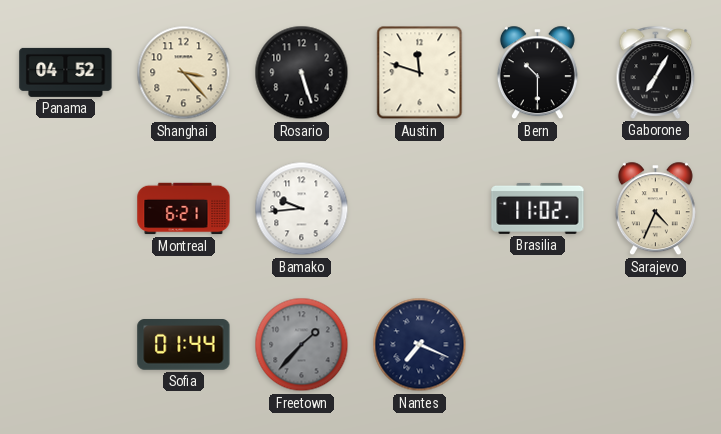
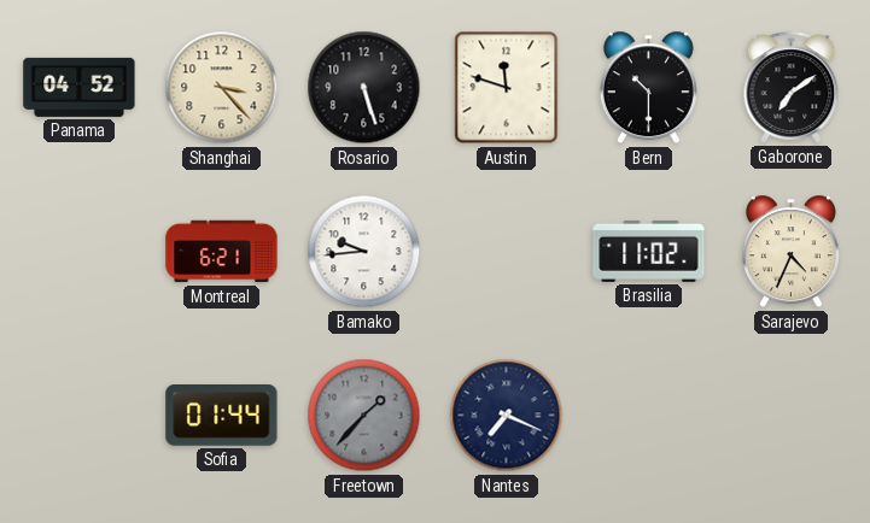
Gaborone: 7:05 -> 7:09
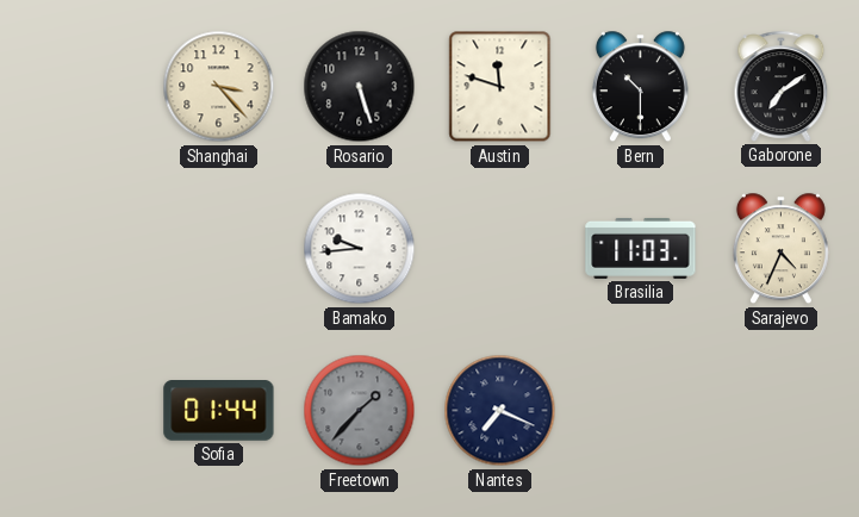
Panama: 04:52 -> none
Montreal: 6:21 -> none
Brasilia: 11:02 -> 11:03
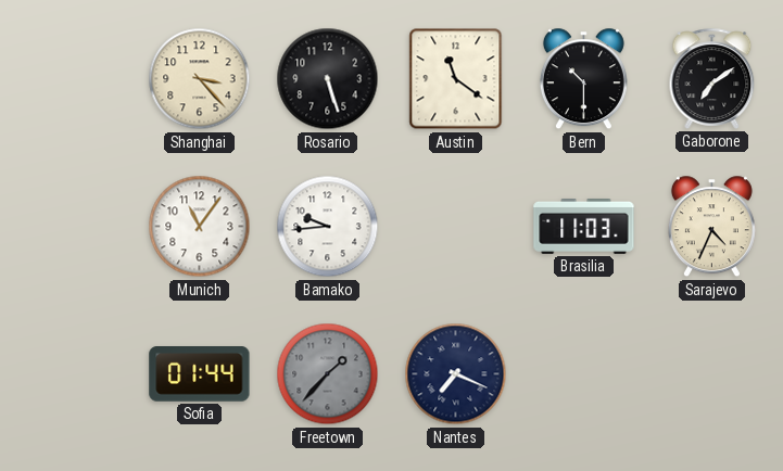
Austin: 11:48 -> 11:21
Munich: none -> 11:06
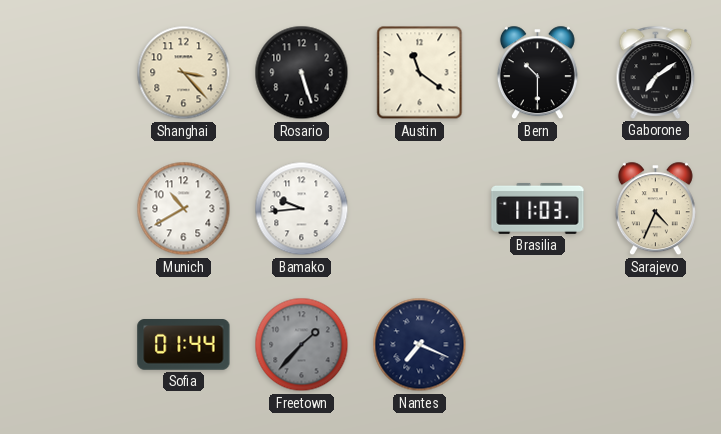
Munich: 11:06 -> 10:40
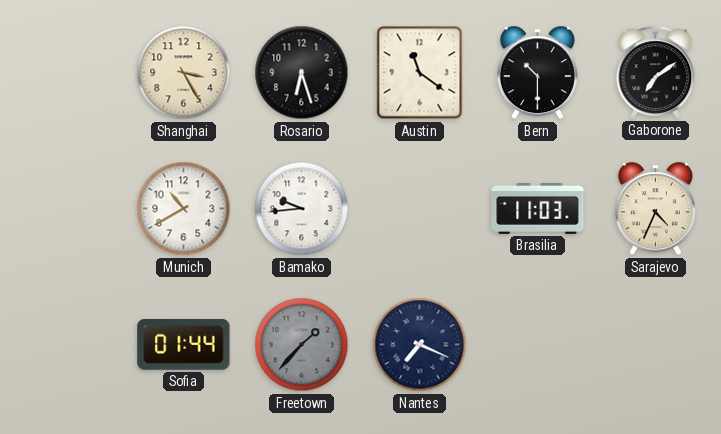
Shanghai: 3:23 -> 3:25
Rosario: 5:27 -> 6:27
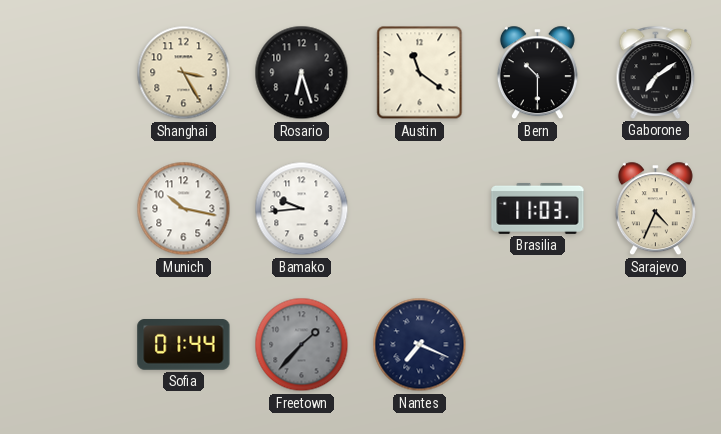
Munich: 10:40 -> 10:17
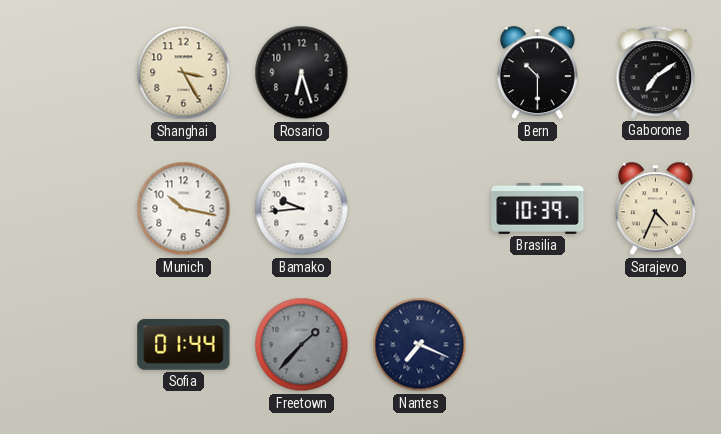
Austin: 11:21 -> none
Brasilia: 11:03 -> 10:39
